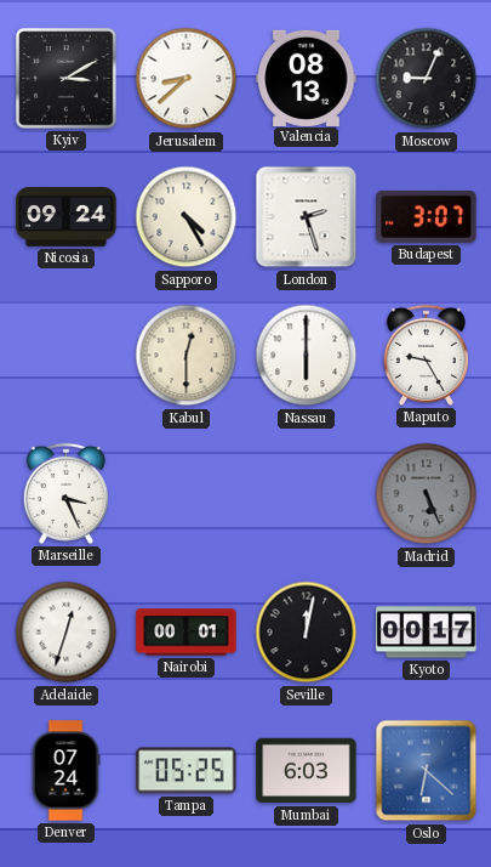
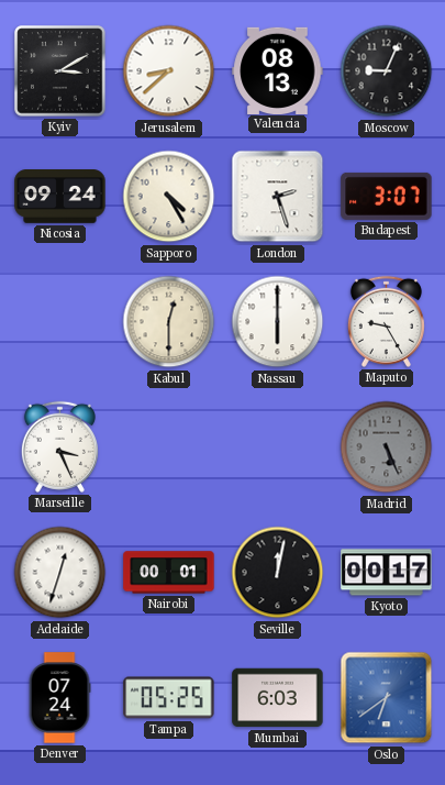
Oslo: 6:22 -> 6:39
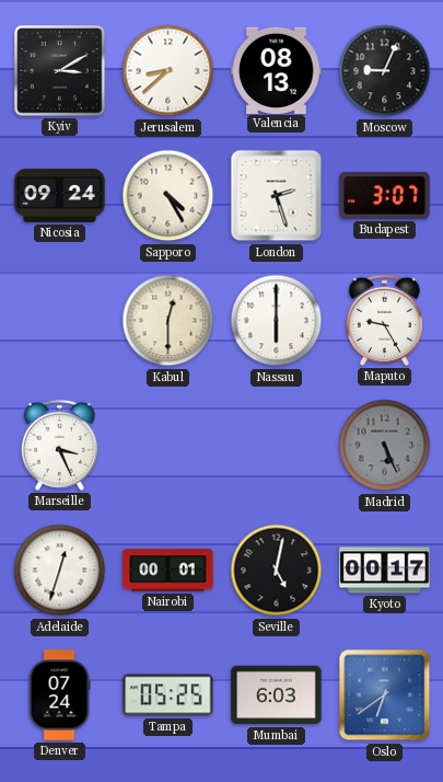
Seville: 12:02 -> 5:02
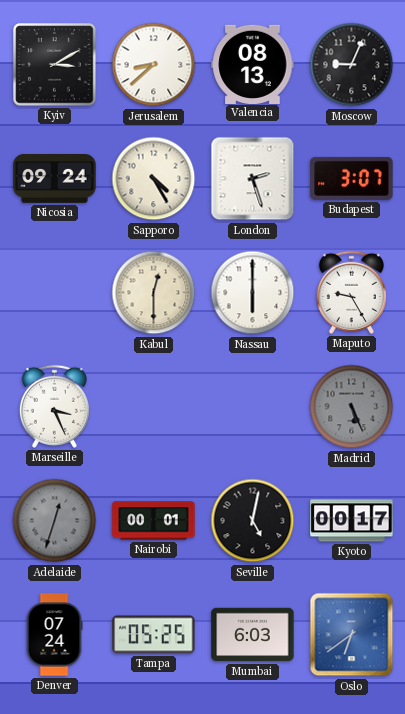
Adelaide dial: white -> grey
